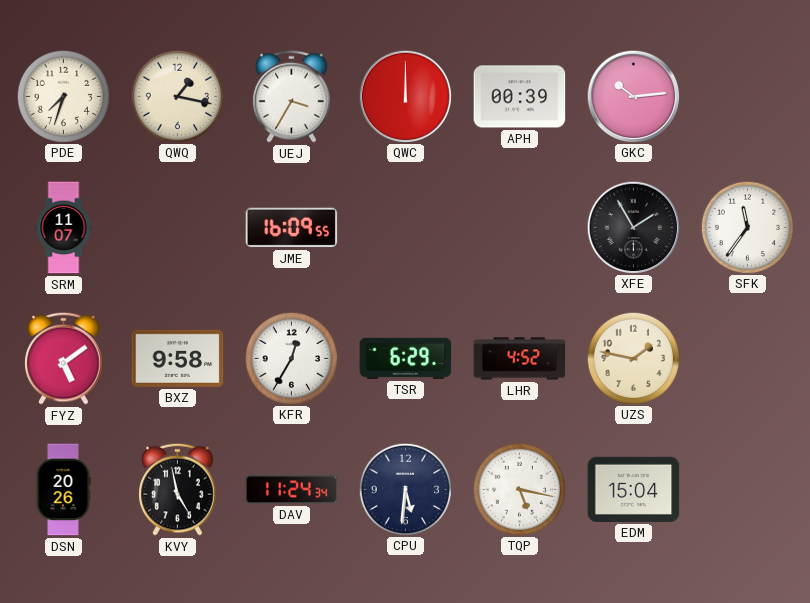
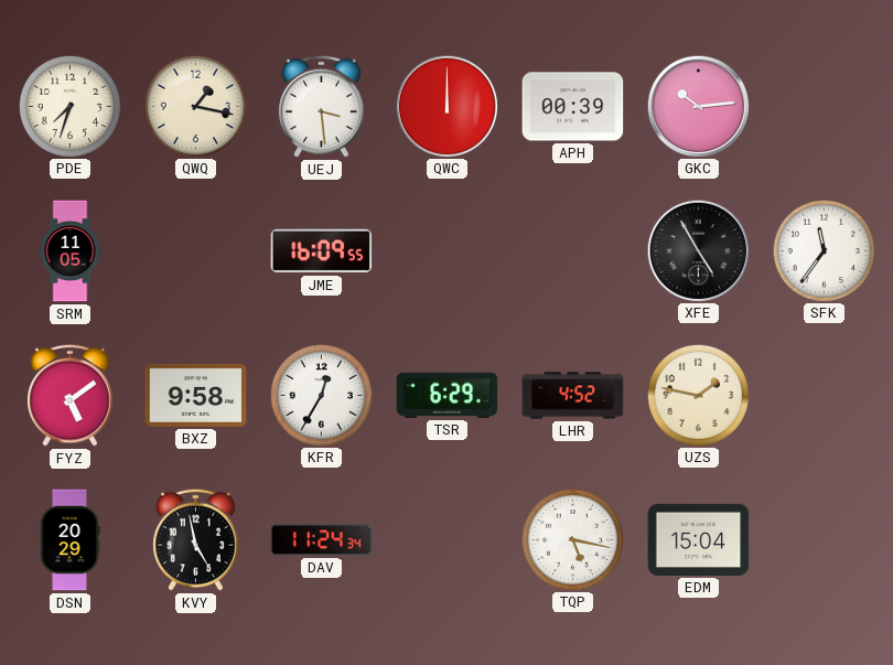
UEJ: 3:35 -> 3:29
SRM: 11:07 -> 11:05
XFE: 1:55 -> 4:55
DSN: 20:26 -> 20:29
CPU: 5:31 -> none
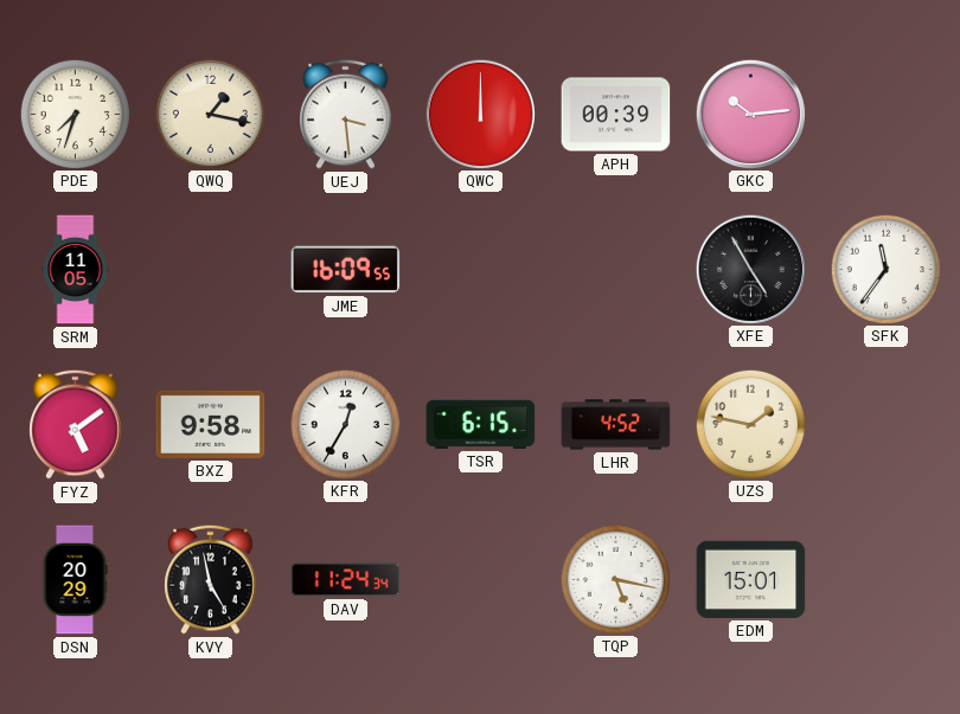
TSR: 6:29 -> 6:15
EDM: 15:04 -> 15:01
